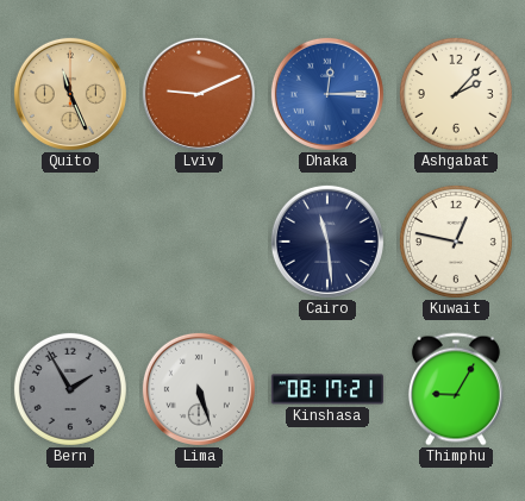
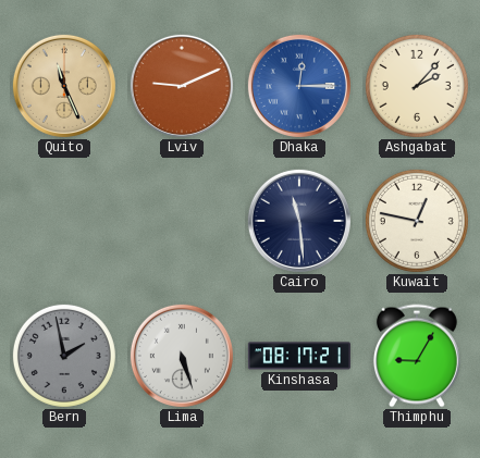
Bern: 1:55 -> 1:58
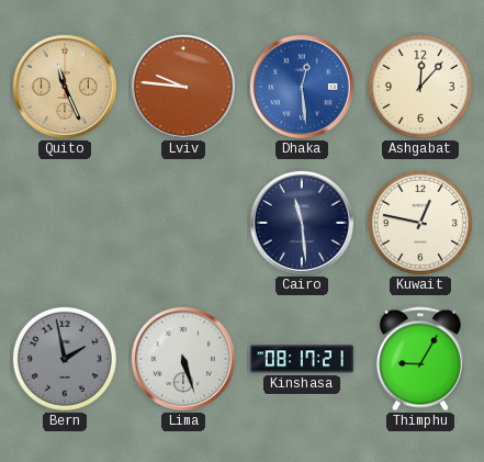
Lviv: 9:11 -> 9:46
Dhaka: 12:15 -> 12:29
Ashgabat: 2:07 -> 12:07
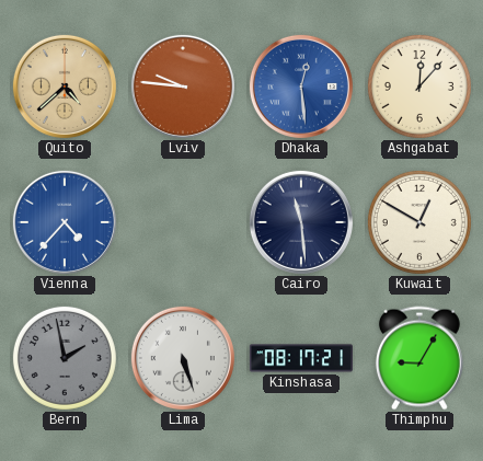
Quito: 11:26 -> 4:38
Vienna: none -> 4:37
Kuwait: 12:47 -> 12:50
